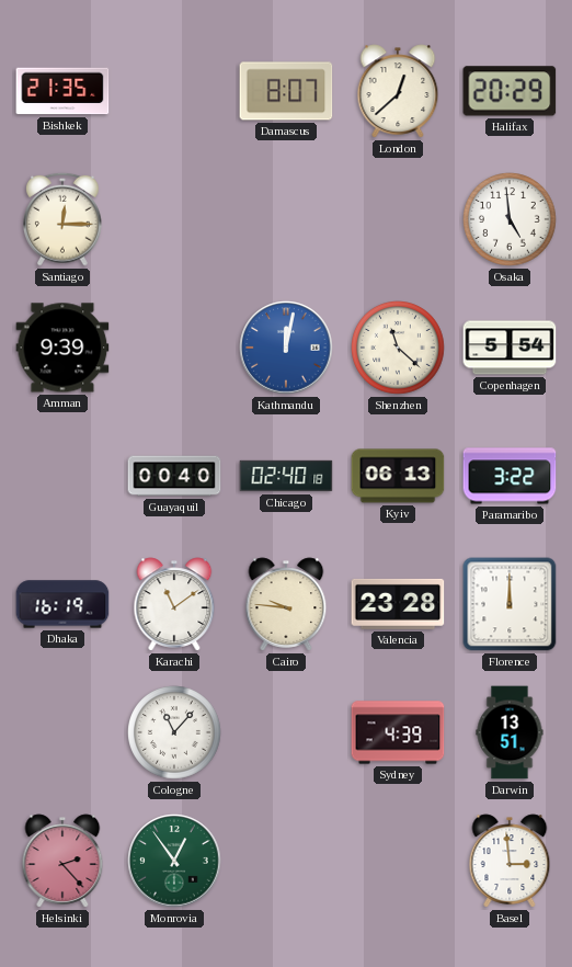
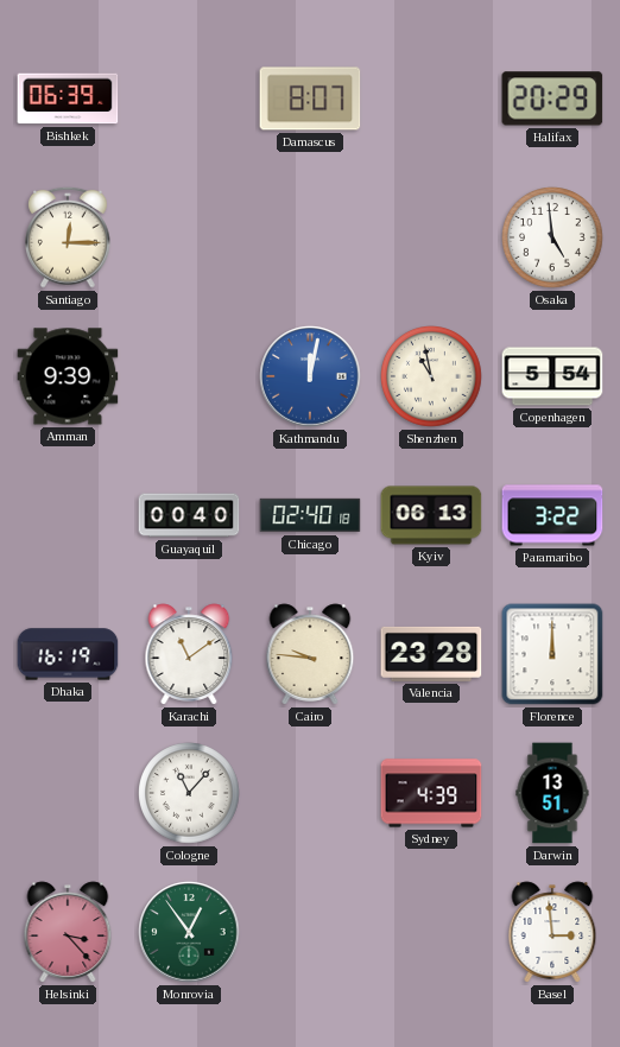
Bishkek: 21:35 -> 06:39
London: 12:38 -> none
Shenzhen: 11:22 -> 10:58
Helsinki: 2:23 -> 3:23
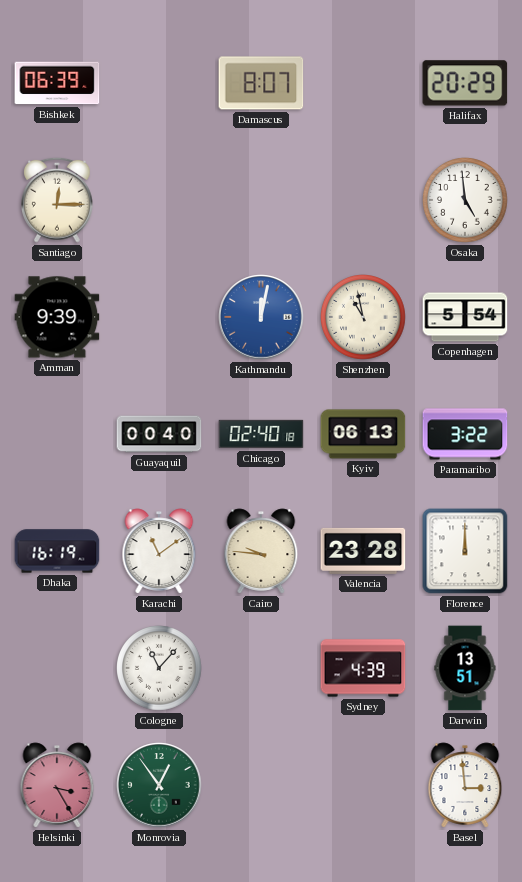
Helsinki: 3:23 -> 3:25
